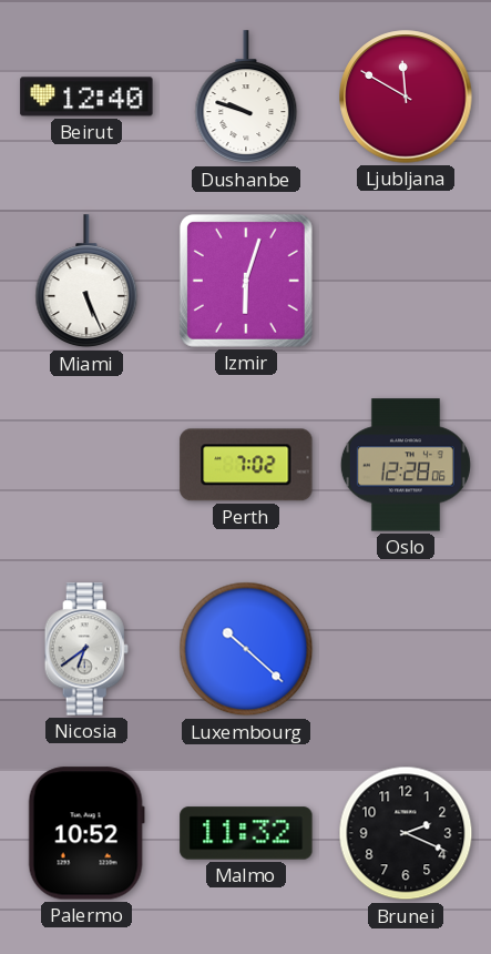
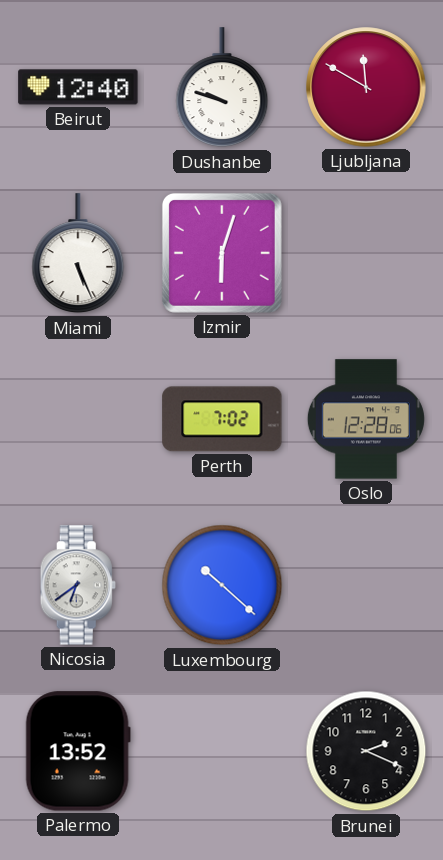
Palermo: 10:52 -> 13:52
Malmo: 11:32 -> none
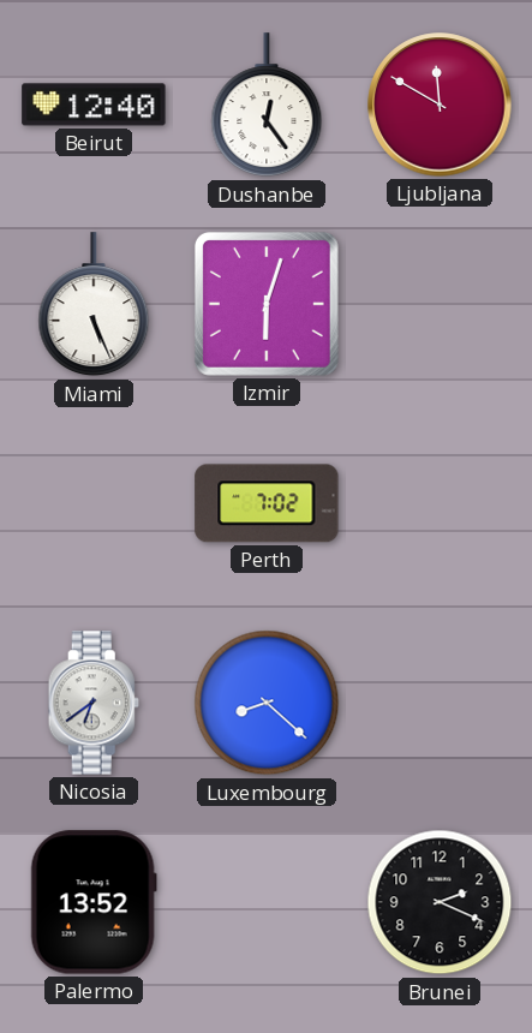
Dushanbe: 9:48 -> 12:24
Oslo: 12:28 -> none
Luxembourg: 10:22 -> 8:22
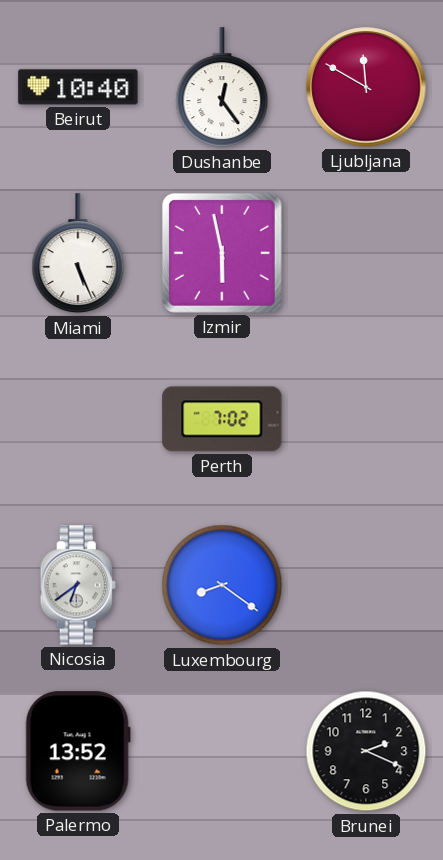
Beirut: 12:40 -> 10:40
Izmir: 6:03 -> 5:58
Luxembourg: 8:22 -> 8:21
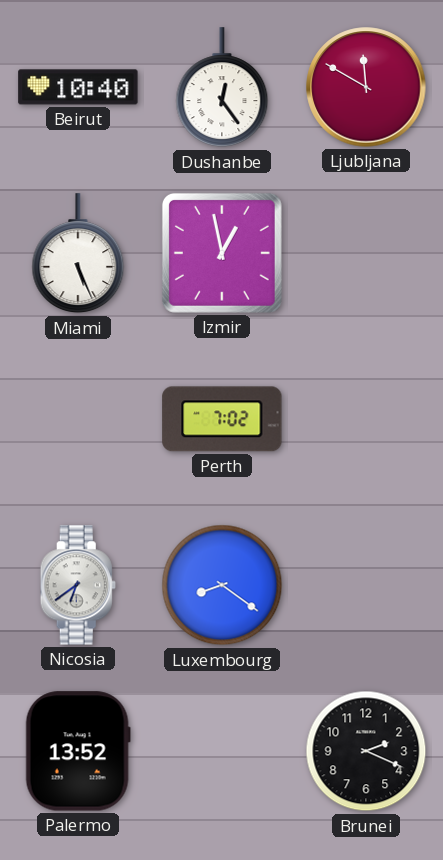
Izmir: 5:58 -> 12:58
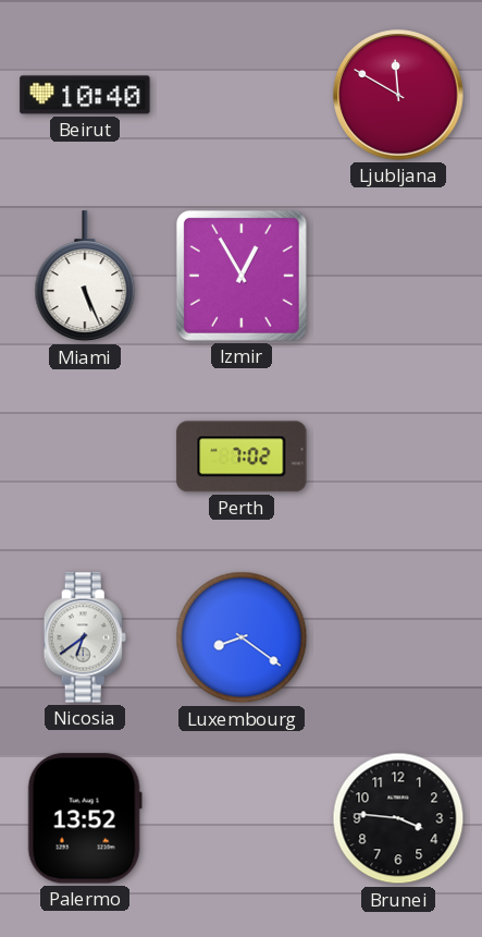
Dushanbe: 12:24 -> none
Izmir: 12:58 -> 12:55
Brunei: 2:19 -> 3:46
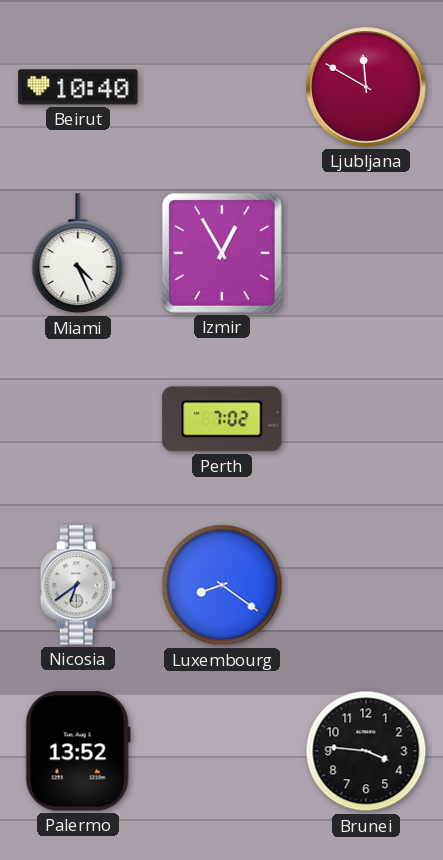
Miami: 5:26 -> 4:26
